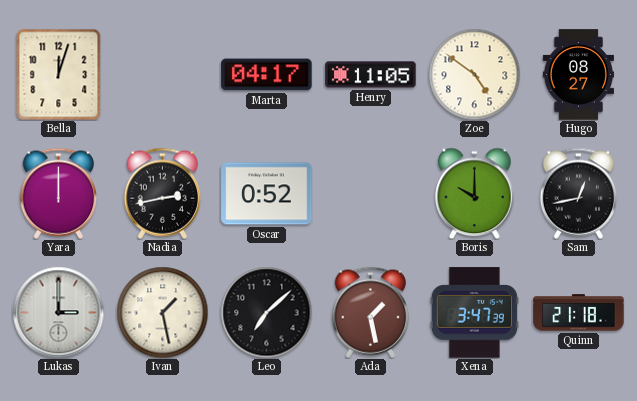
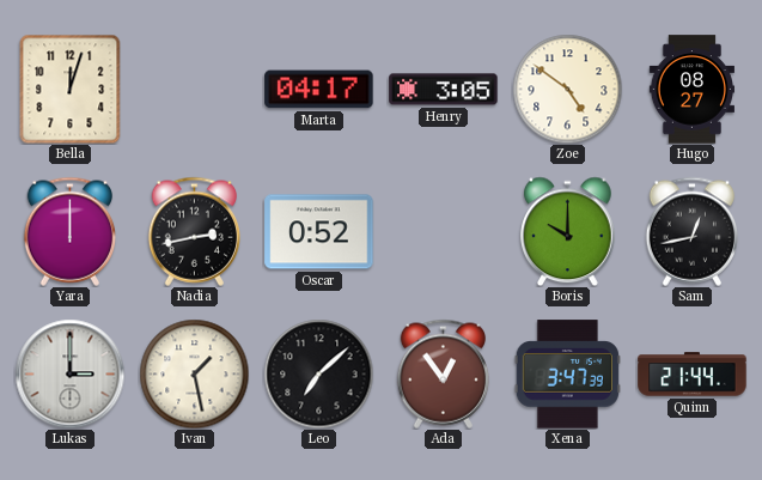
Henry: 11:05 -> 3:05
Ada: 1:28 -> 12:54
Quinn: 21:18 -> 21:44
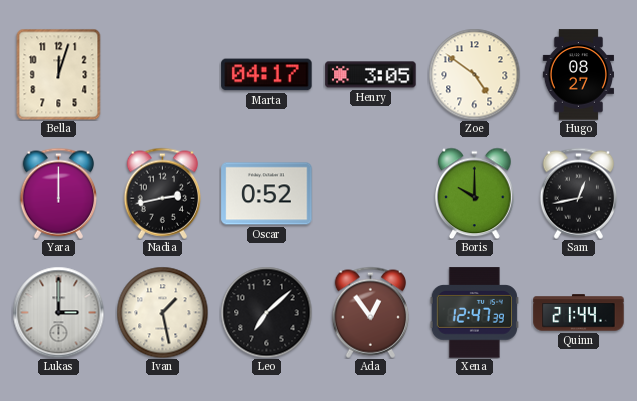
Xena: 3:47 -> 12:47
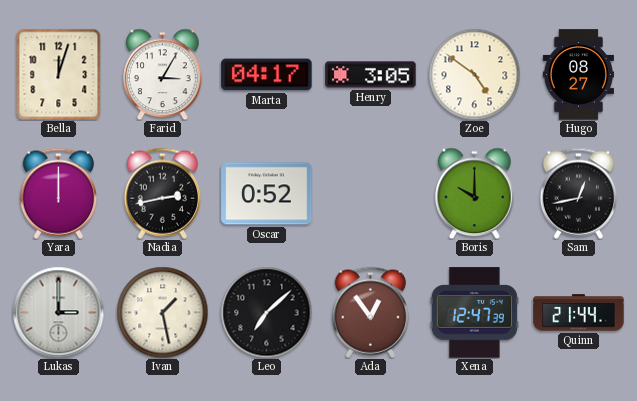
Farid: none -> 3:05
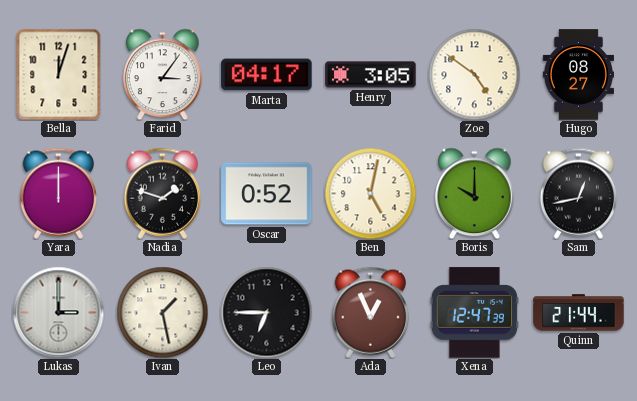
Farid: 3:05 -> 3:06
Nadia: 2:43 -> 1:48
Ben: none -> 5:02
Leo: 7:08 -> 6:45
Ada: 12:54 -> 12:56
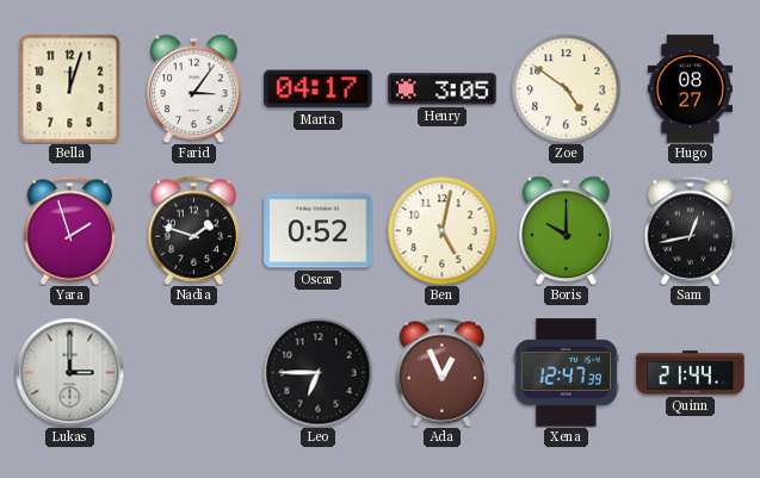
Yara: 12:00 -> 1:57
Ivan: 1:28 -> none
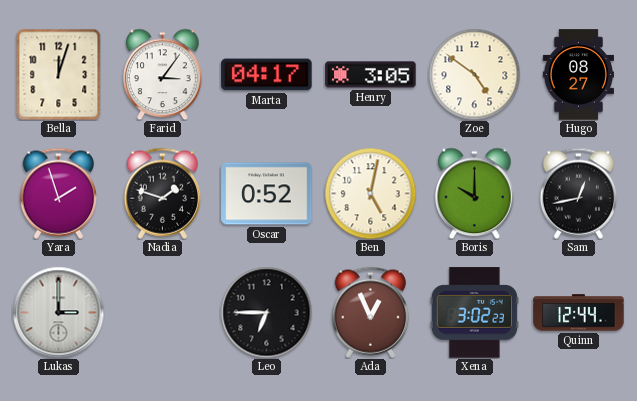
Xena: 12:47 -> 3:02
Quinn: 21:44 -> 12:44
